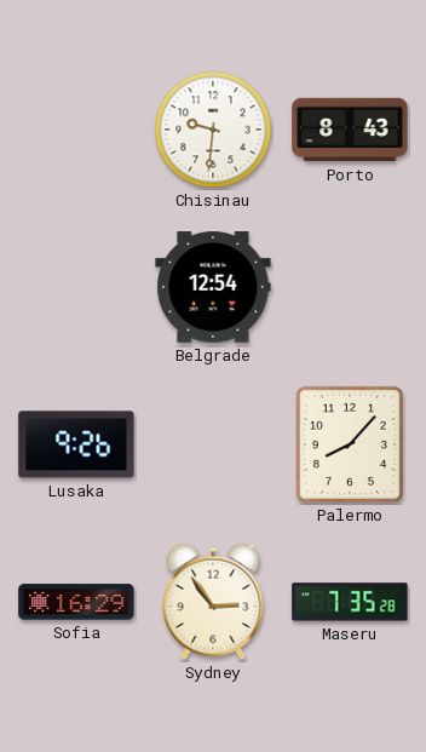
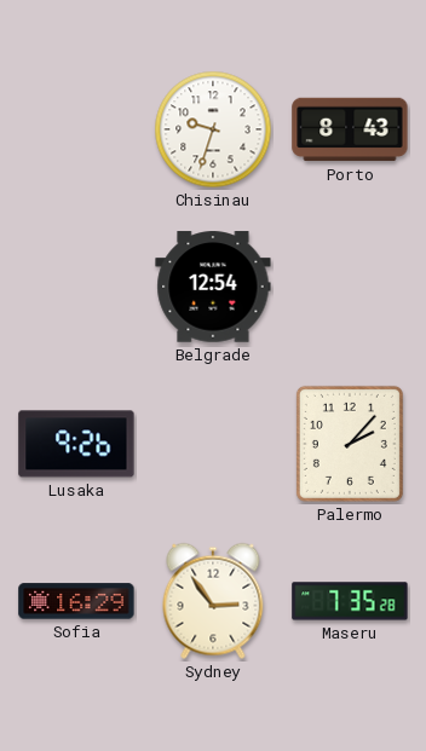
Chisinau: 9:31 -> 9:33
Palermo: 8:07 -> 2:07
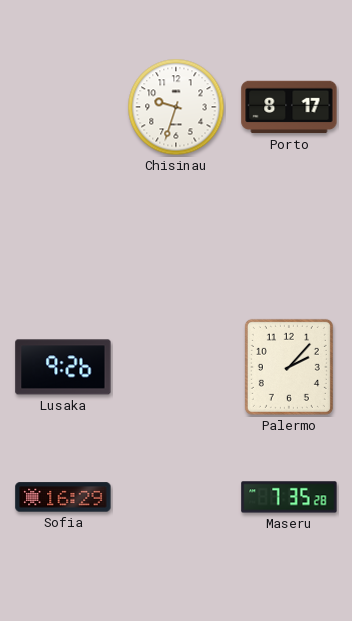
Porto: 8:43 -> 8:17
Belgrade: 12:54 -> none
Sydney: 2:54 -> none
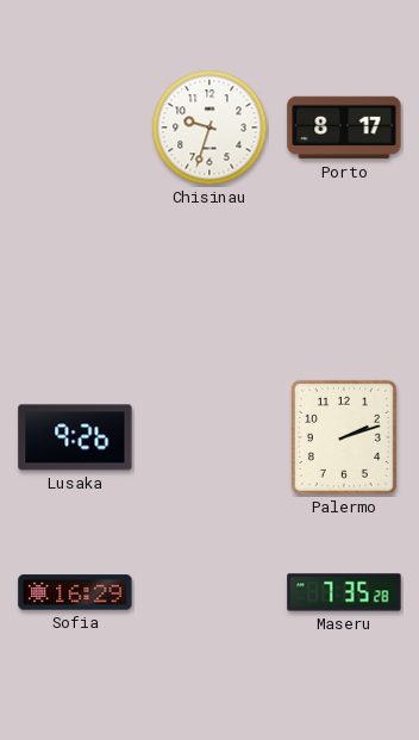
Palermo: 2:07 -> 2:12
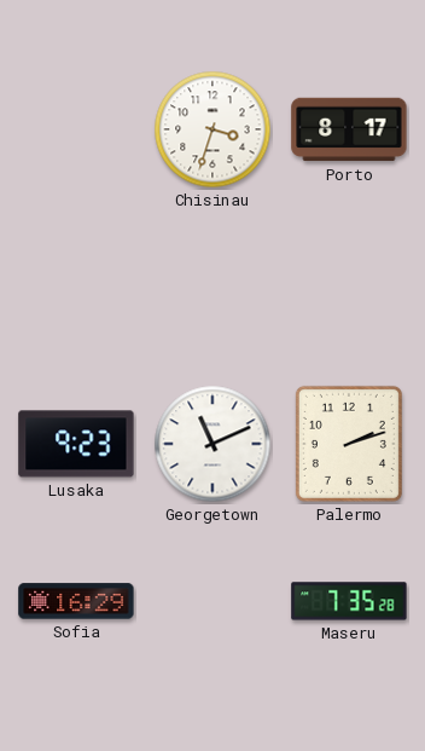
Chisinau: 9:33 -> 3:33
Lusaka: 9:26 -> 9:23
Georgetown: none -> 11:11
